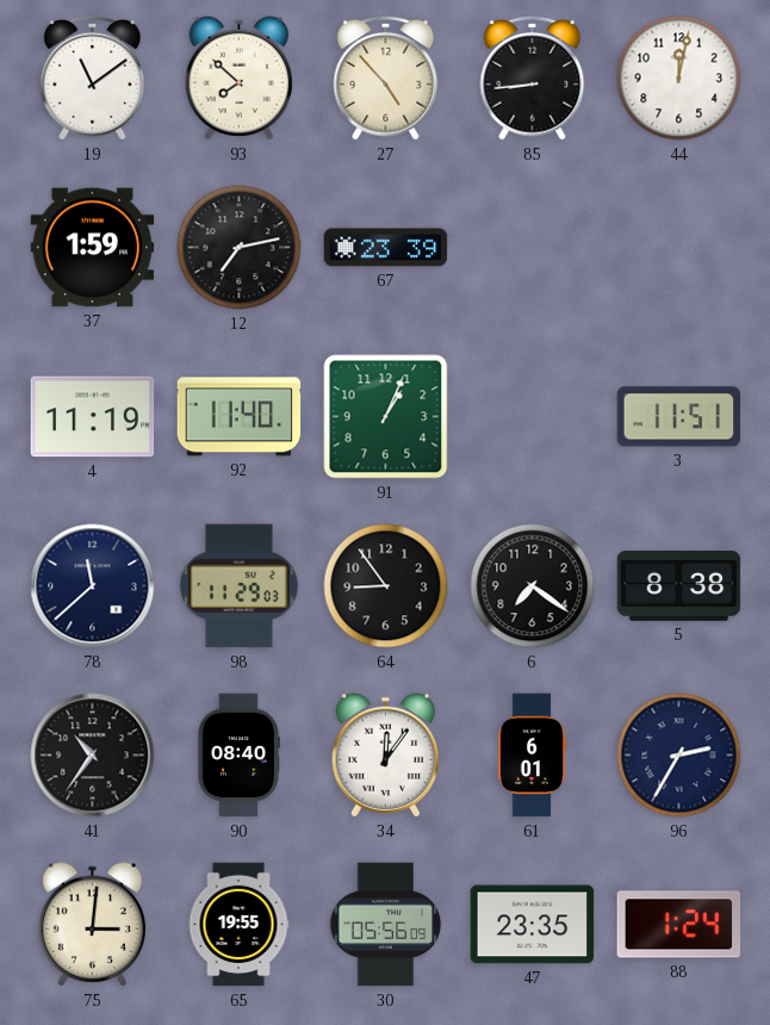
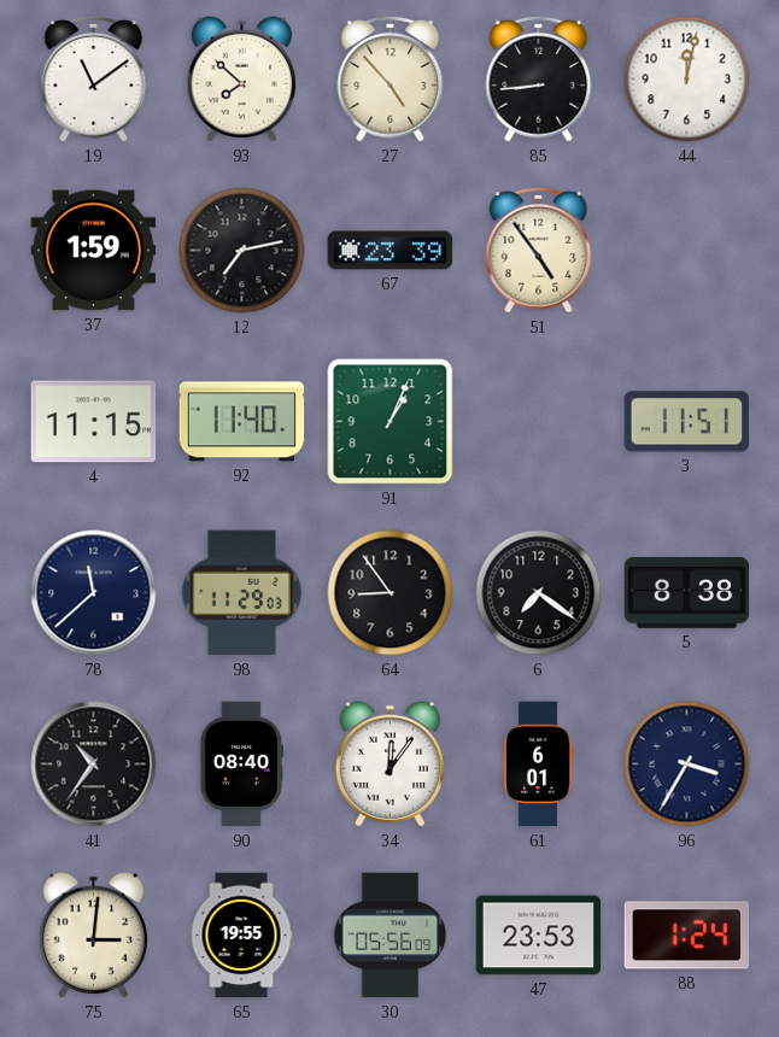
51: none -> 4:54
4: 11:19 -> 11:15
96: 2:35 -> 3:35
47: 23:35 -> 23:53
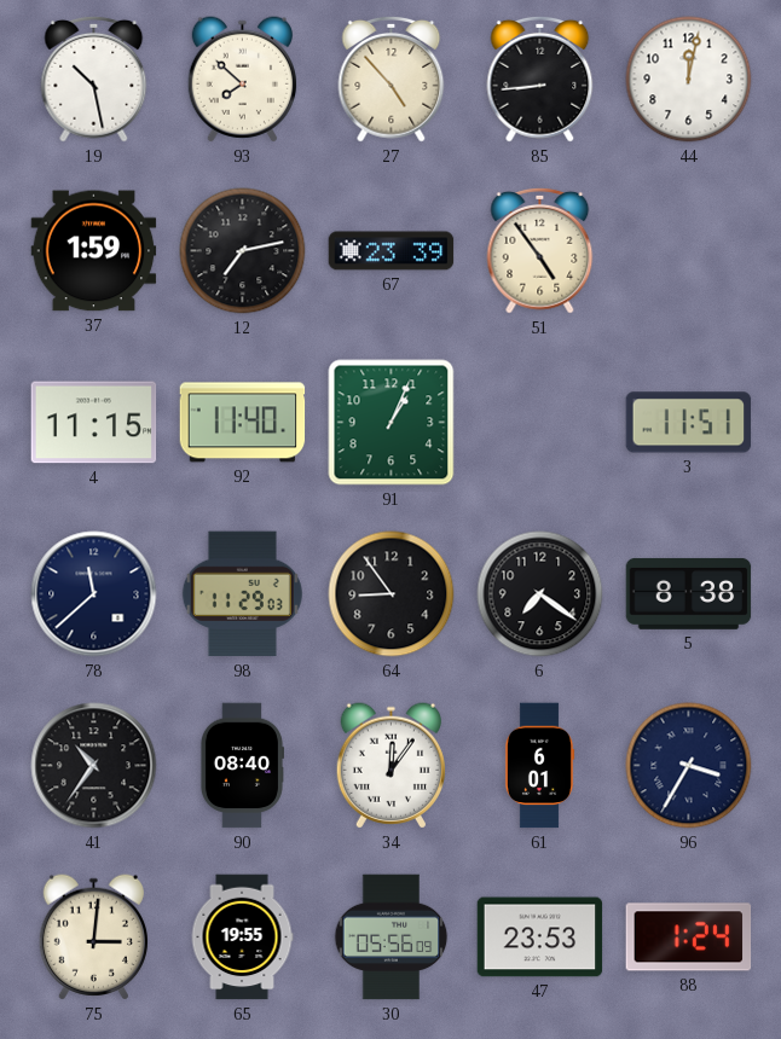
19: 11:09 -> 10:28
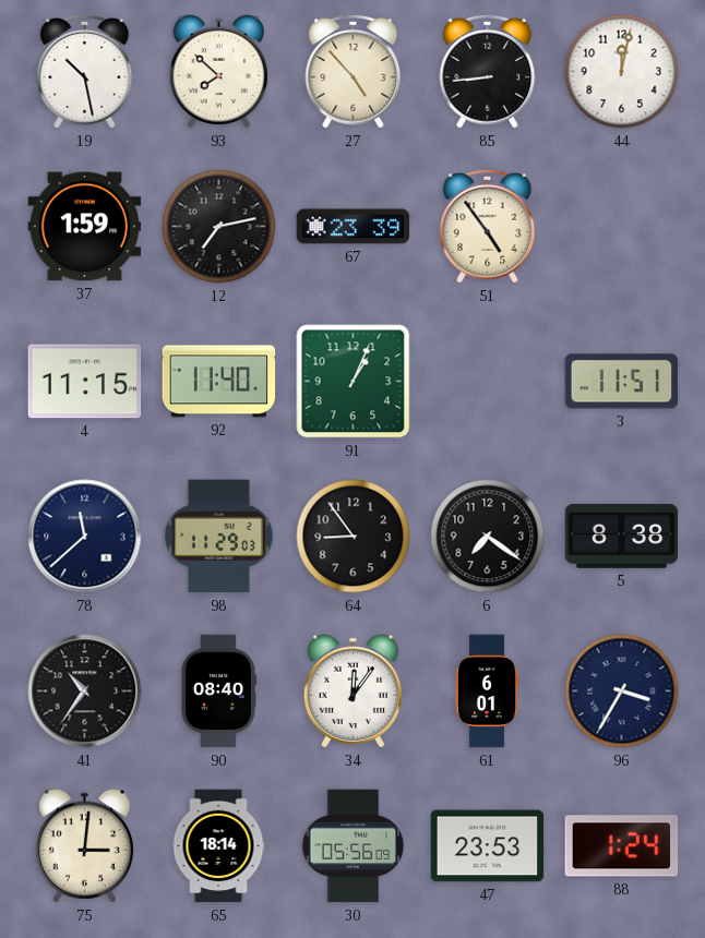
65: 19:55 -> 18:14
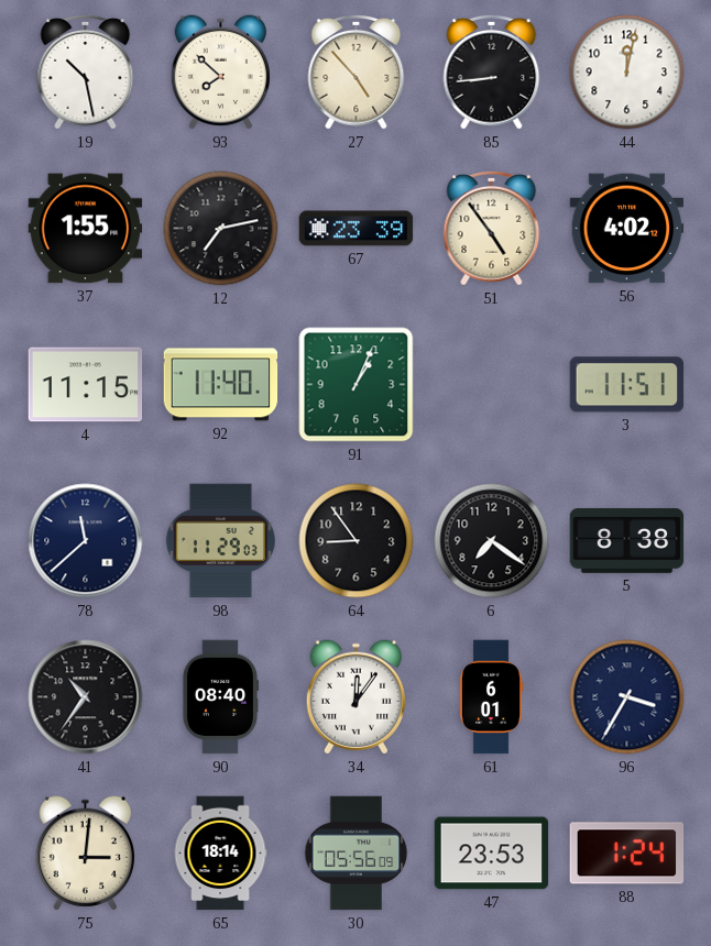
37: 1:59 -> 1:55
56: none -> 4:02
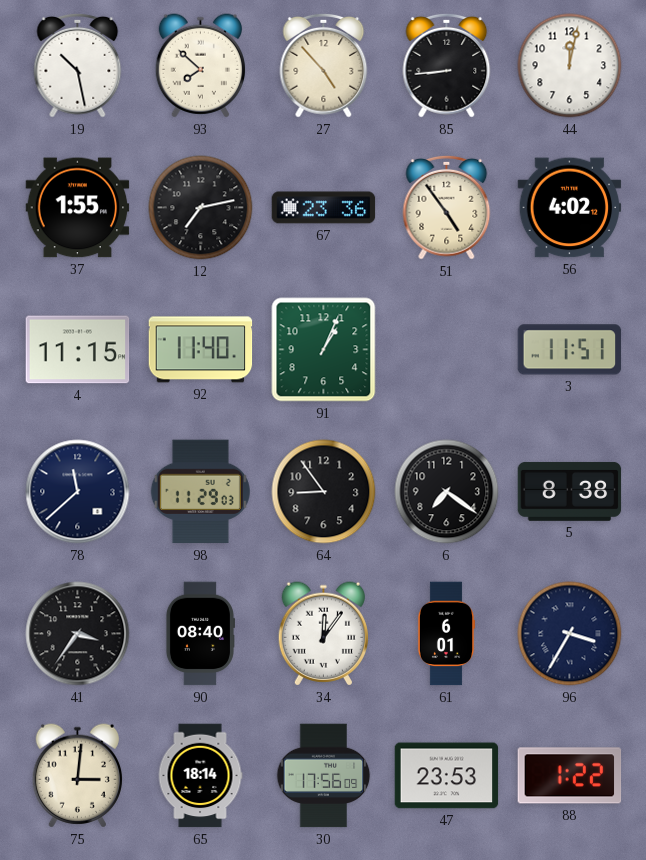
67: 23:39 -> 23:36
41: 10:36 -> 3:36
30: 05:56 -> 17:56
88: 1:24 -> 1:22
